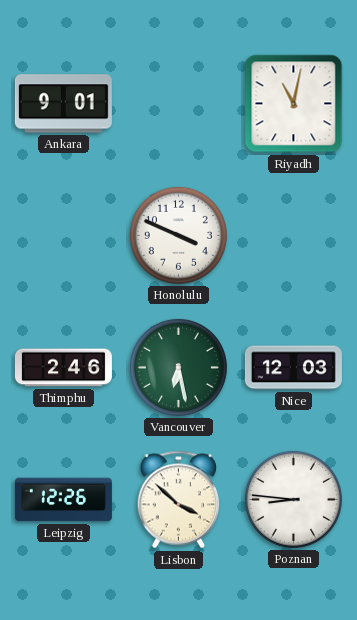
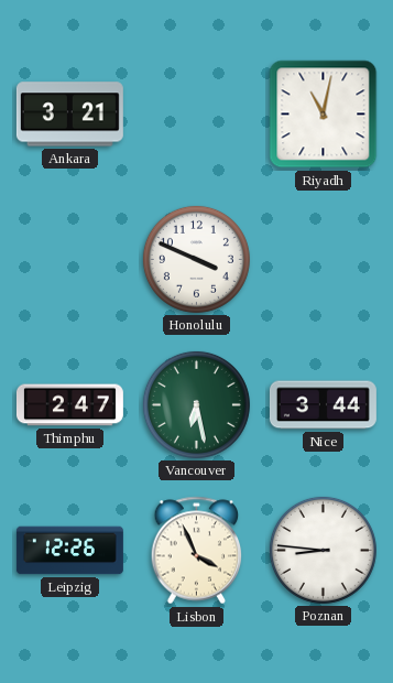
Ankara: 9:01 -> 3:21
Thimphu: 2:46 -> 2:47
Nice: 12:03 -> 3:44
Lisbon: 3:52 -> 3:56
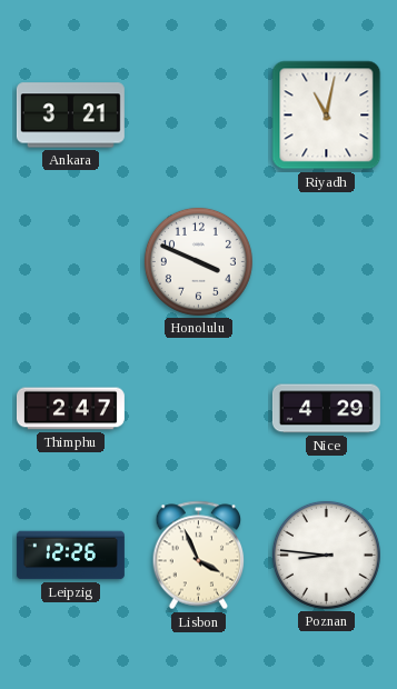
Vancouver: 6:28 -> none
Nice: 3:44 -> 4:29
